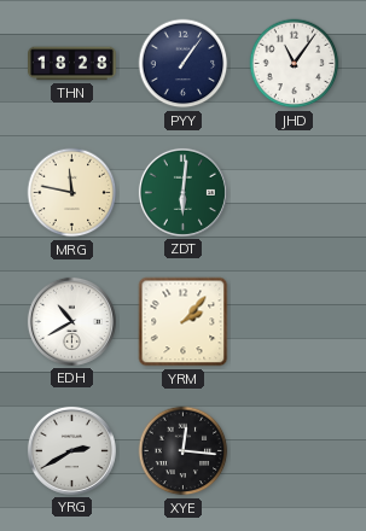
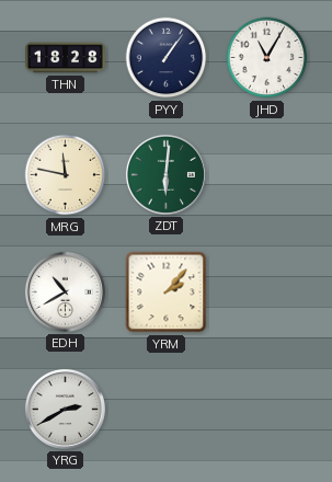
JHD: 11:06 -> 11:05
XYE: 12:16 -> none
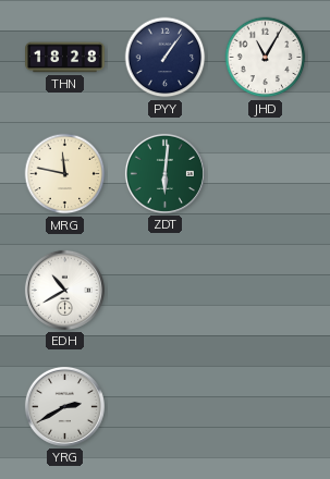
YRM: 2:07 -> none
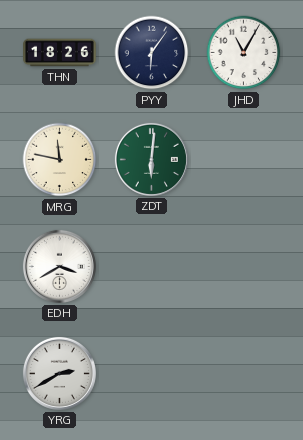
THN: 18:28 -> 18:26
PYY: 1:06 -> 6:06
EDH: 10:40 -> 3:40
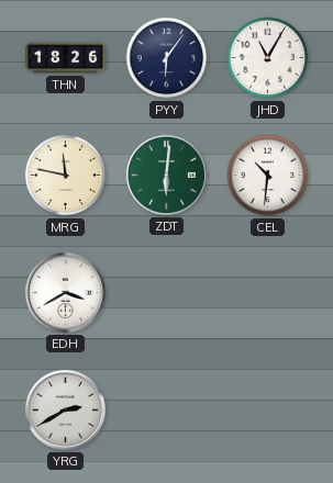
CEL: none -> 10:31
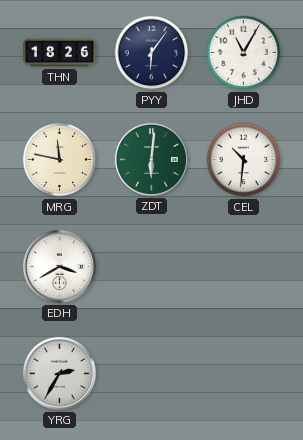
YRG: 2:40 -> 2:35
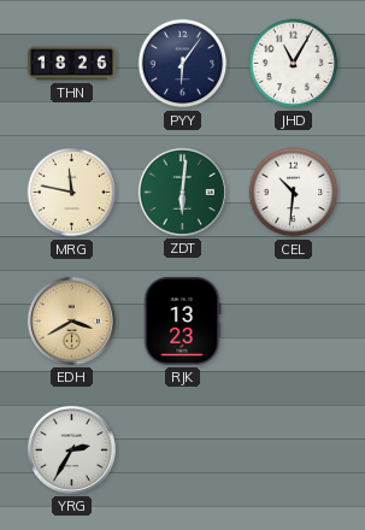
EDH dial: white -> champagne
RJK: none -> 13:23
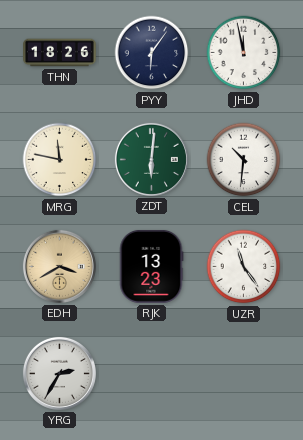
JHD: 11:05 -> 11:58
UZR: none -> 11:24
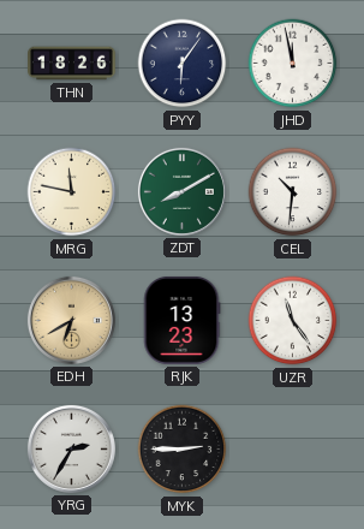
ZDT: 6:01 -> 8:10
EDH: 3:40 -> 6:40
MYK: none -> 2:45
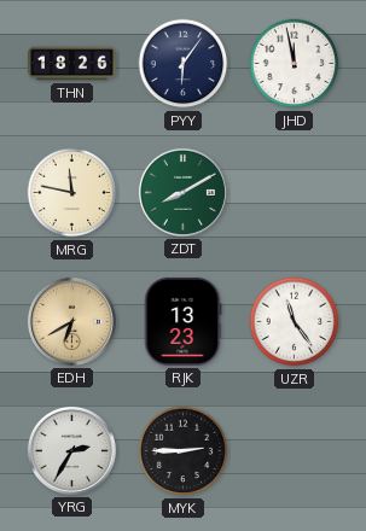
CEL: 10:31 -> none
